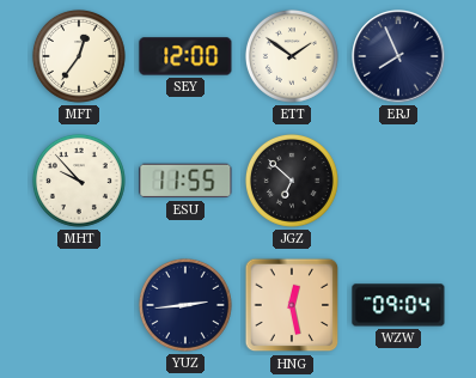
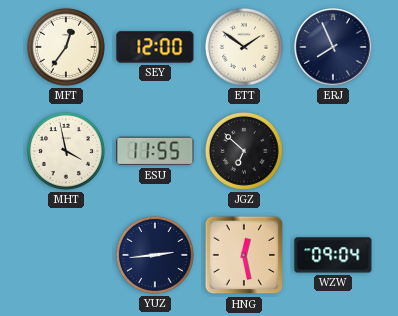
MHT: 9:53 -> 3:58
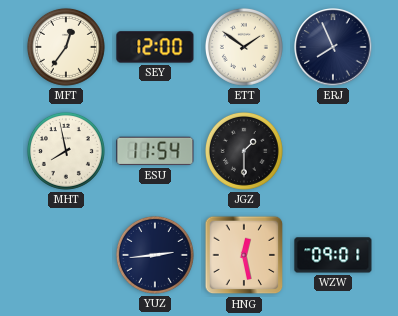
MHT: 3:58 -> 7:58
ESU: 11:55 -> 11:54
JGZ: 6:52 -> 1:30
WZW: 09:04 -> 09:01
